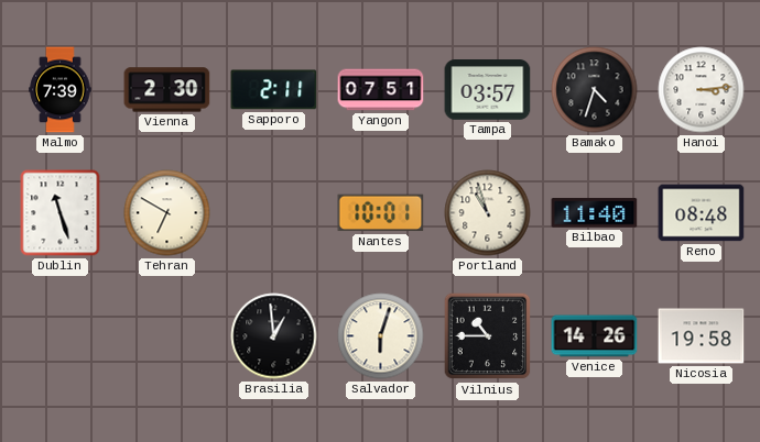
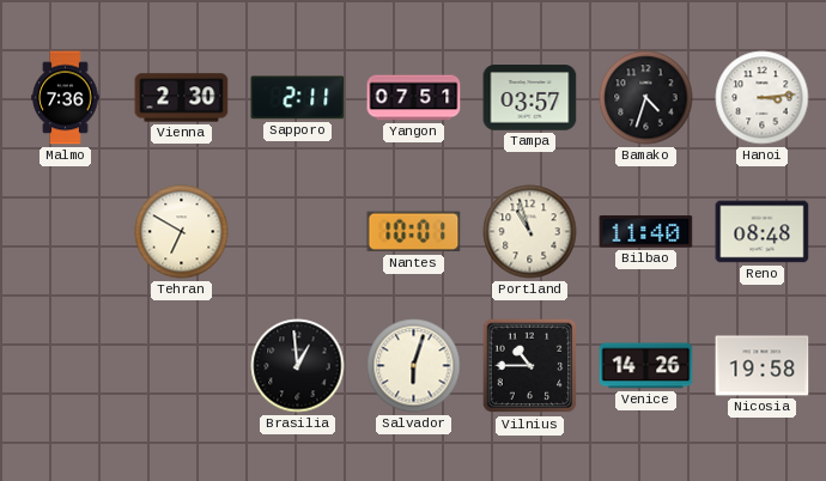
Malmo: 7:39 -> 7:36
Dublin: 11:27 -> none
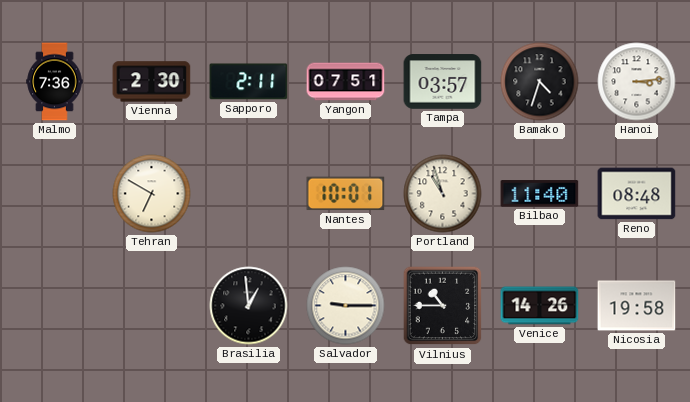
Salvador: 6:03 -> 9:15
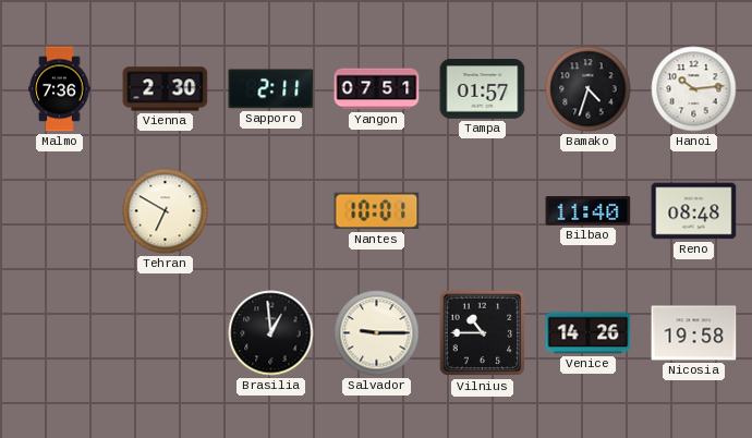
Tampa: 03:57 -> 01:57
Hanoi: 3:14 -> 10:14
Portland: 10:57 -> none
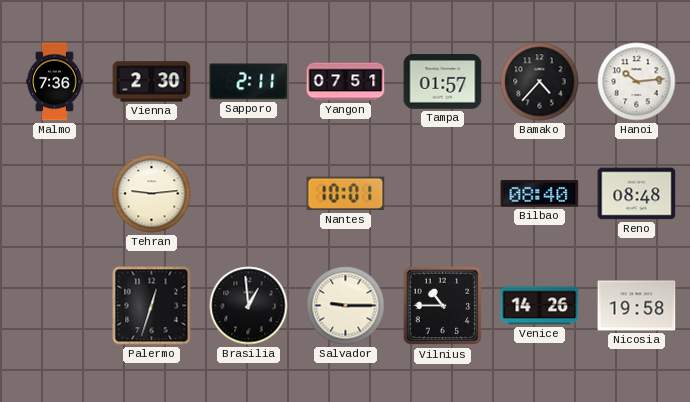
Bamako: 4:33 -> 4:37
Tehran: 6:50 -> 9:14
Bilbao: 11:40 -> 08:40
Palermo: none -> 12:33
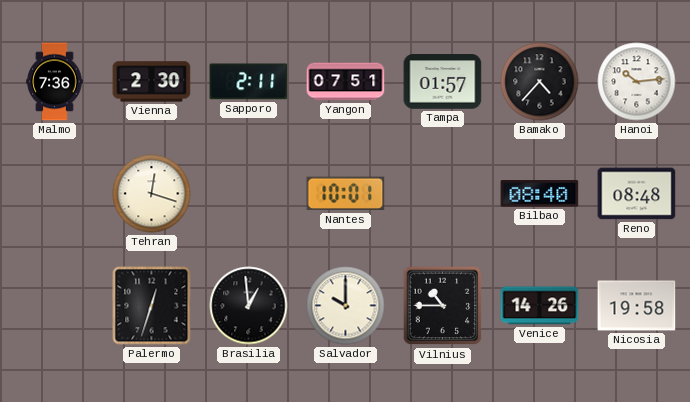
Tehran: 9:14 -> 12:18
Salvador: 9:15 -> 10:00
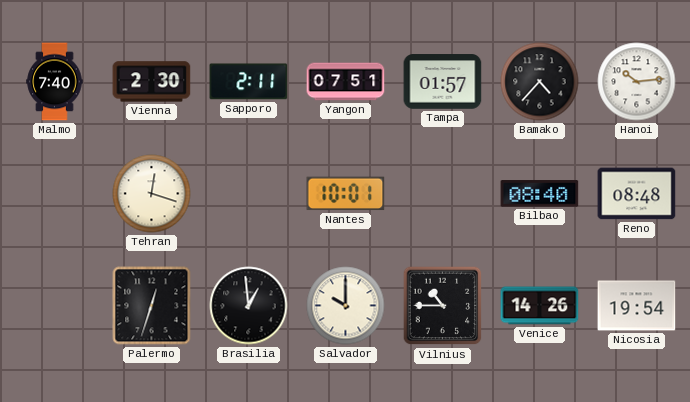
Malmo: 7:36 -> 7:40
Nicosia: 19:58 -> 19:54
